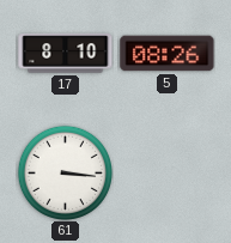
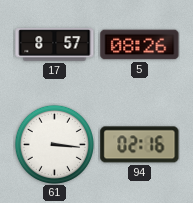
17: 8:10 -> 8:57
94: none -> 02:16
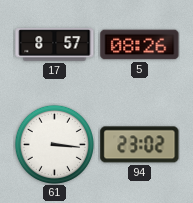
94: 02:16 -> 23:02
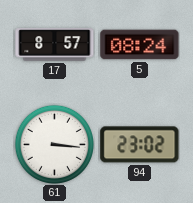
5: 08:26 -> 08:24
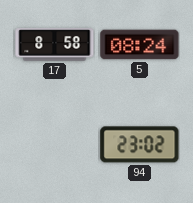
17: 8:57 -> 8:58
61: 3:16 -> none
